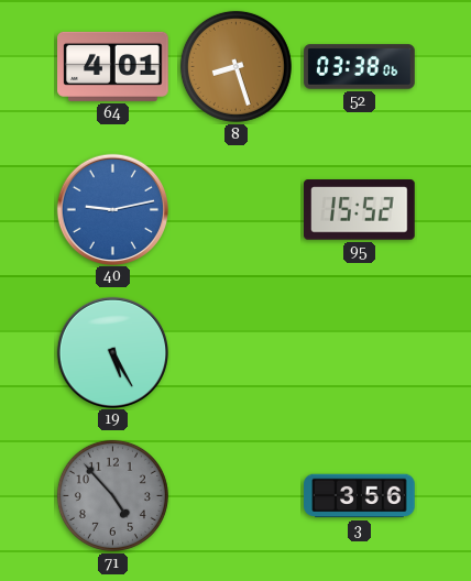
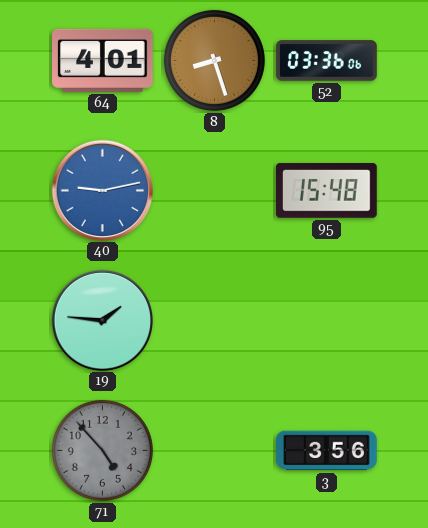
52: 03:38 -> 03:36
95: 15:52 -> 15:48
19: 5:25 -> 1:46
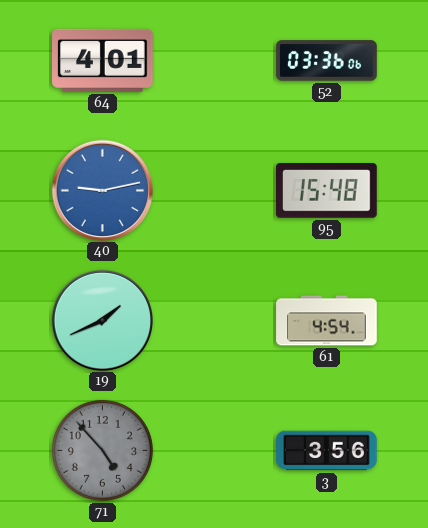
8: 8:27 -> none
19: 1:46 -> 1:41
61: none -> 4:54
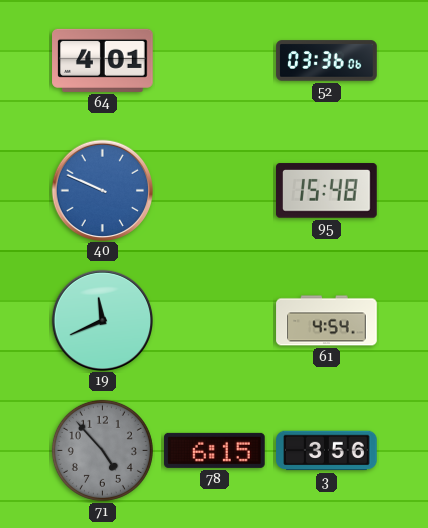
40: 9:13 -> 9:49
19: 1:41 -> 11:41
78: none -> 6:15
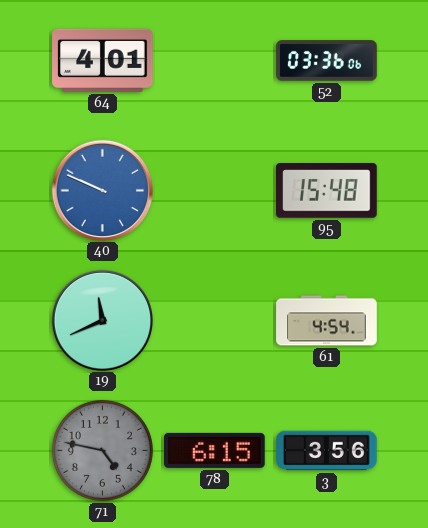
71: 4:53 -> 4:47
